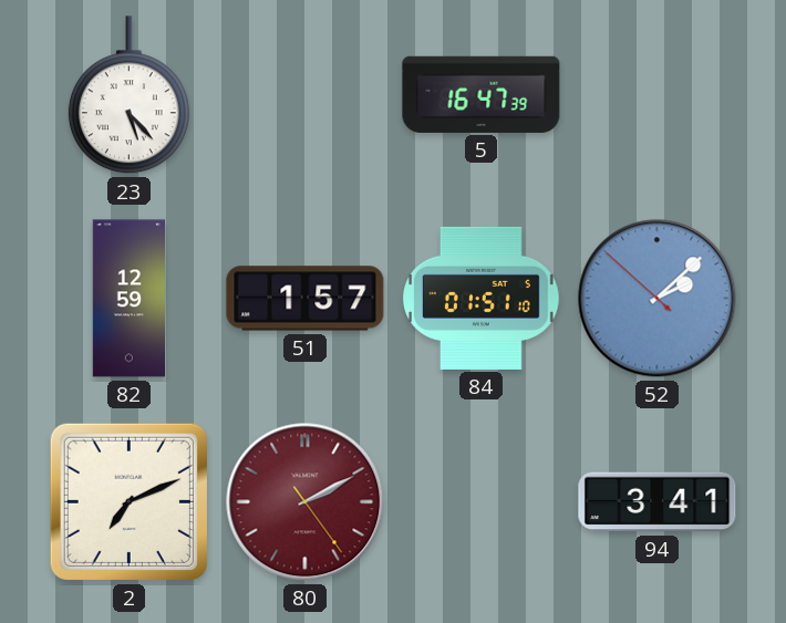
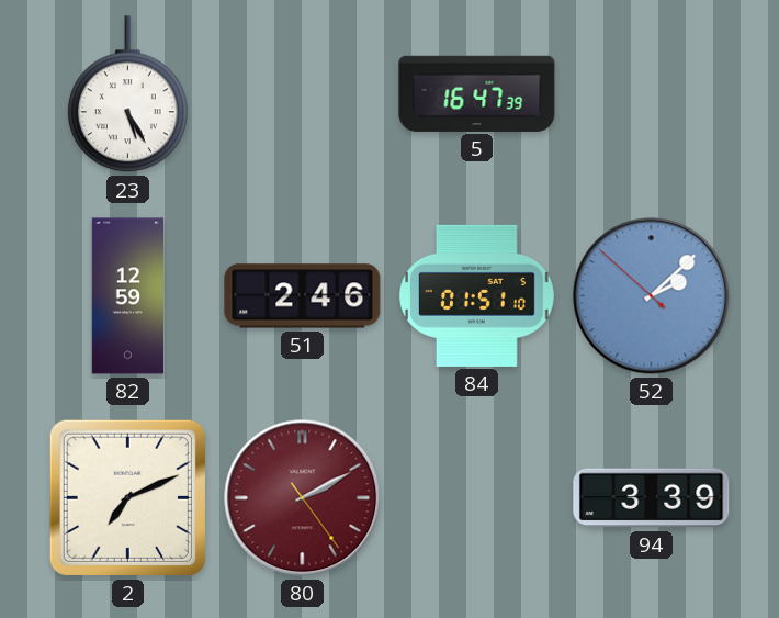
23: 5:23 -> 5:25
51: 1:57 -> 2:46
94: 3:41 -> 3:39
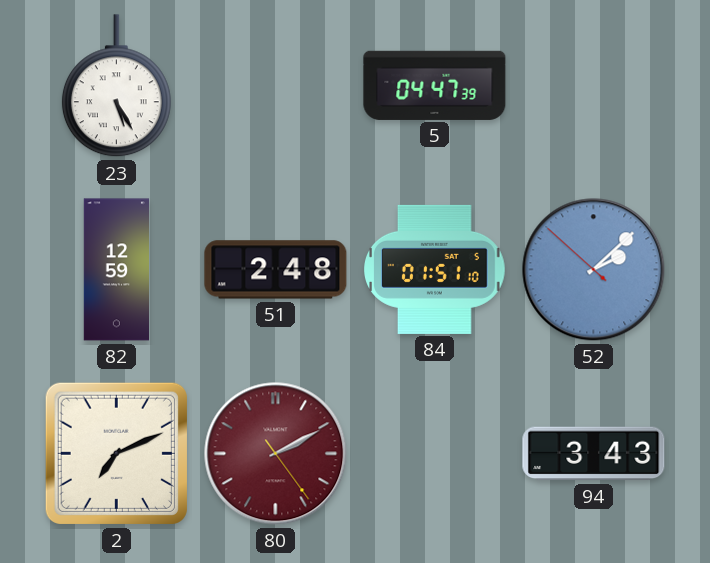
5: 16:47 -> 04:47
51: 2:46 -> 2:48
94: 3:39 -> 3:43
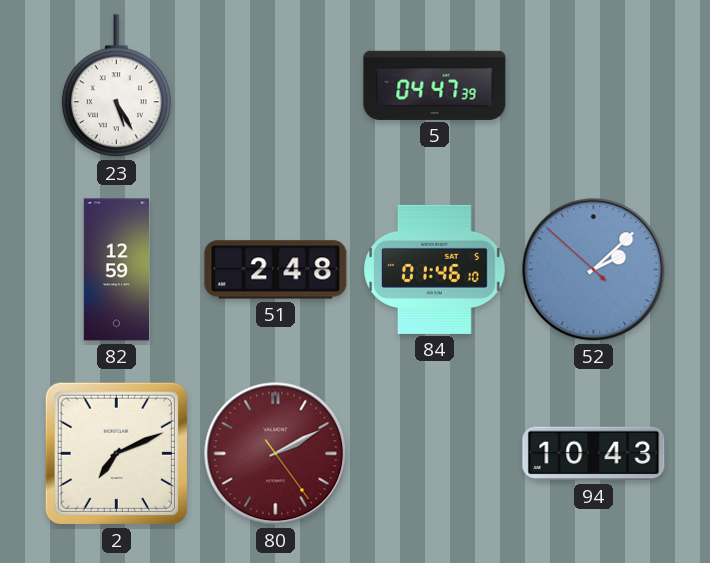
84: 01:51 -> 01:46
94: 3:43 -> 10:43
